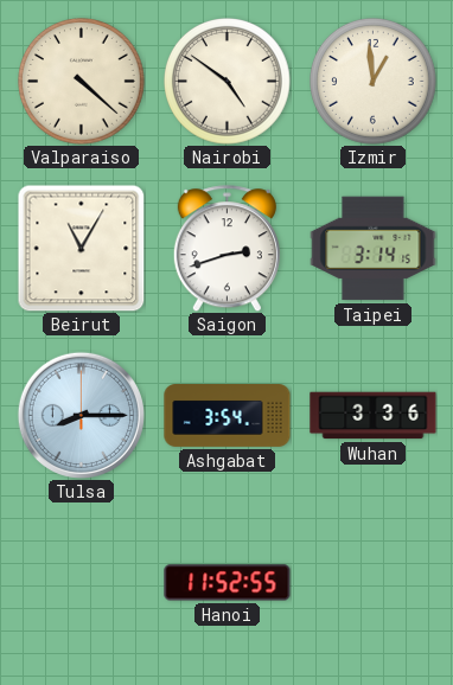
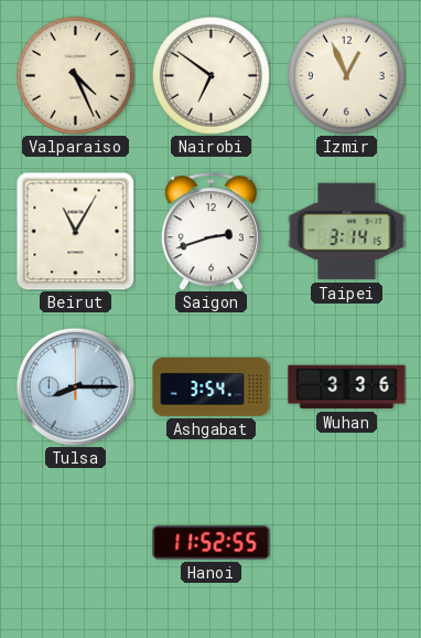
Valparaiso: 4:22 -> 4:26
Nairobi: 4:51 -> 6:51
Izmir: 12:59 -> 12:56
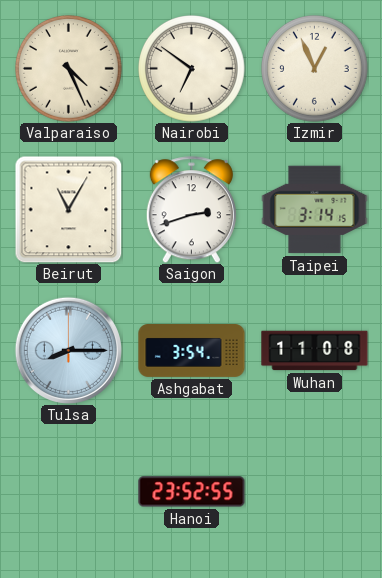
Wuhan: 3:36 -> 11:08
Hanoi: 11:52 -> 23:52
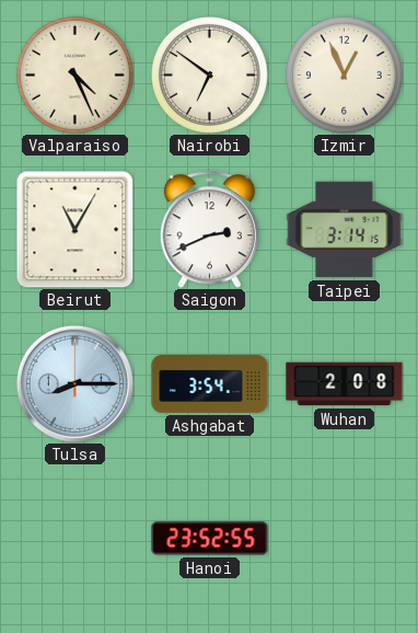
Saigon: 2:42 -> 2:41
Wuhan: 11:08 -> 2:08
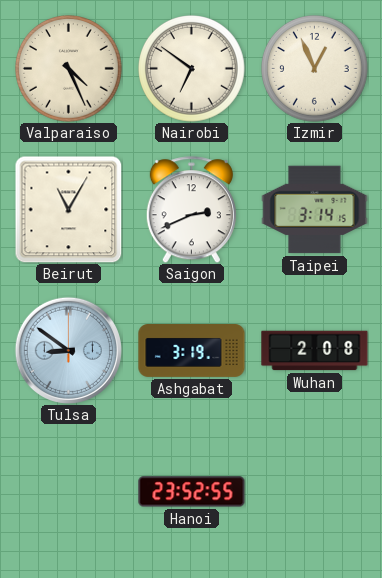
Tulsa: 8:15 -> 8:51
Ashgabat: 3:54 -> 3:19
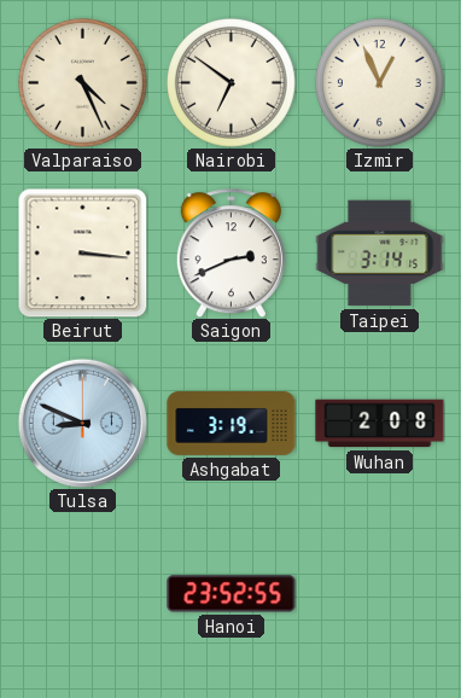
Beirut: 11:05 -> 3:16
Tulsa: 8:51 -> 8:49
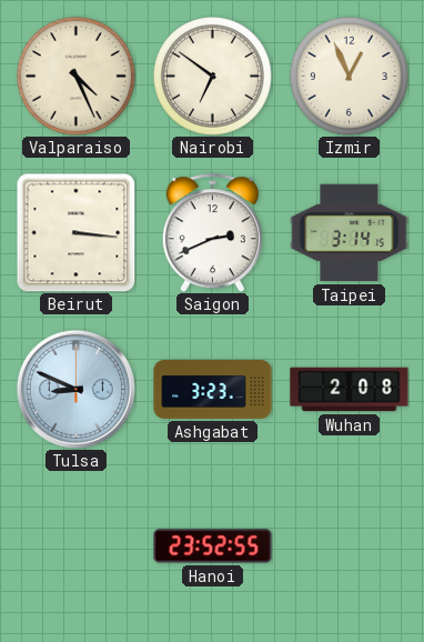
Ashgabat: 3:19 -> 3:23
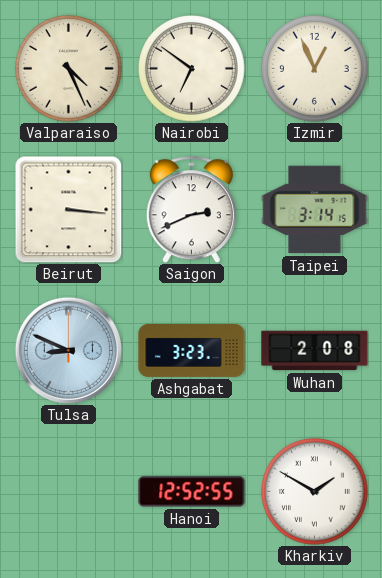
Hanoi: 23:52 -> 12:52
Kharkiv: none -> 1:50
